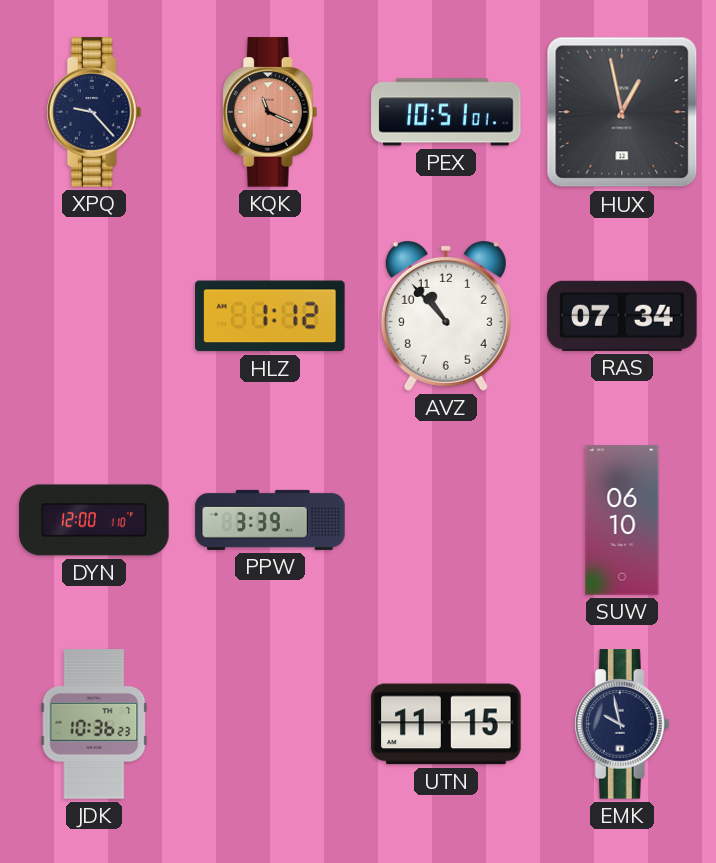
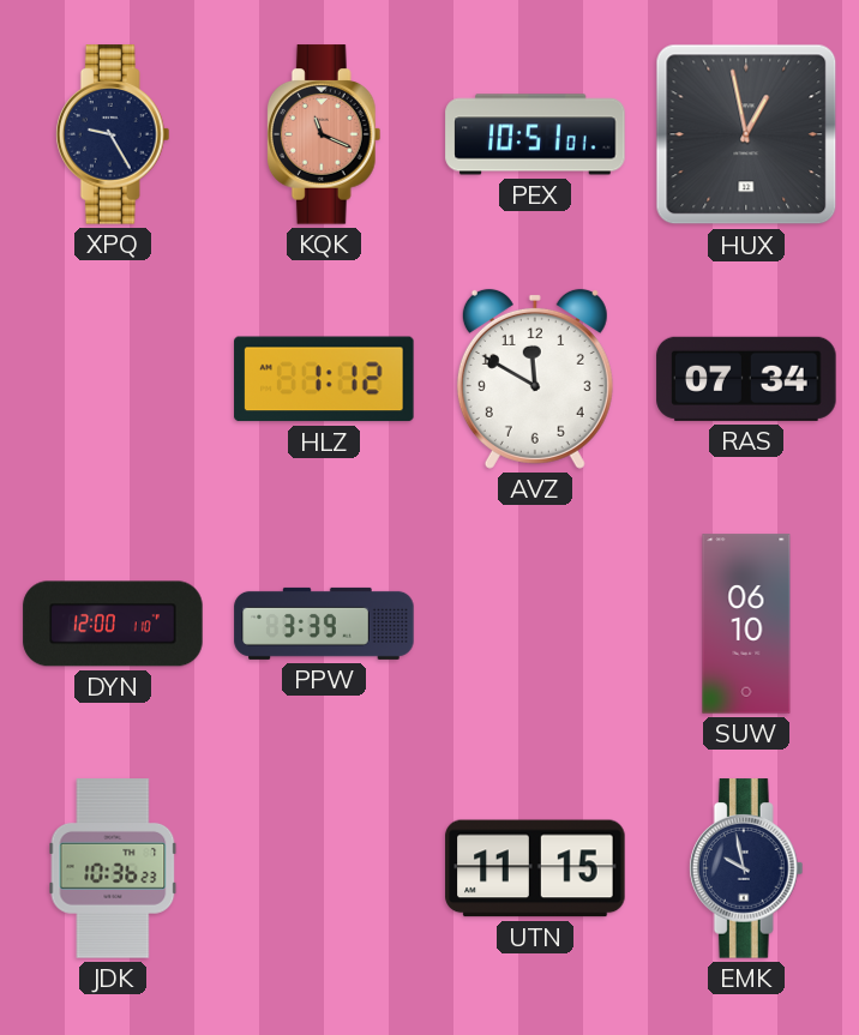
XPQ: 9:23 -> 9:25
AVZ: 10:53 -> 11:50
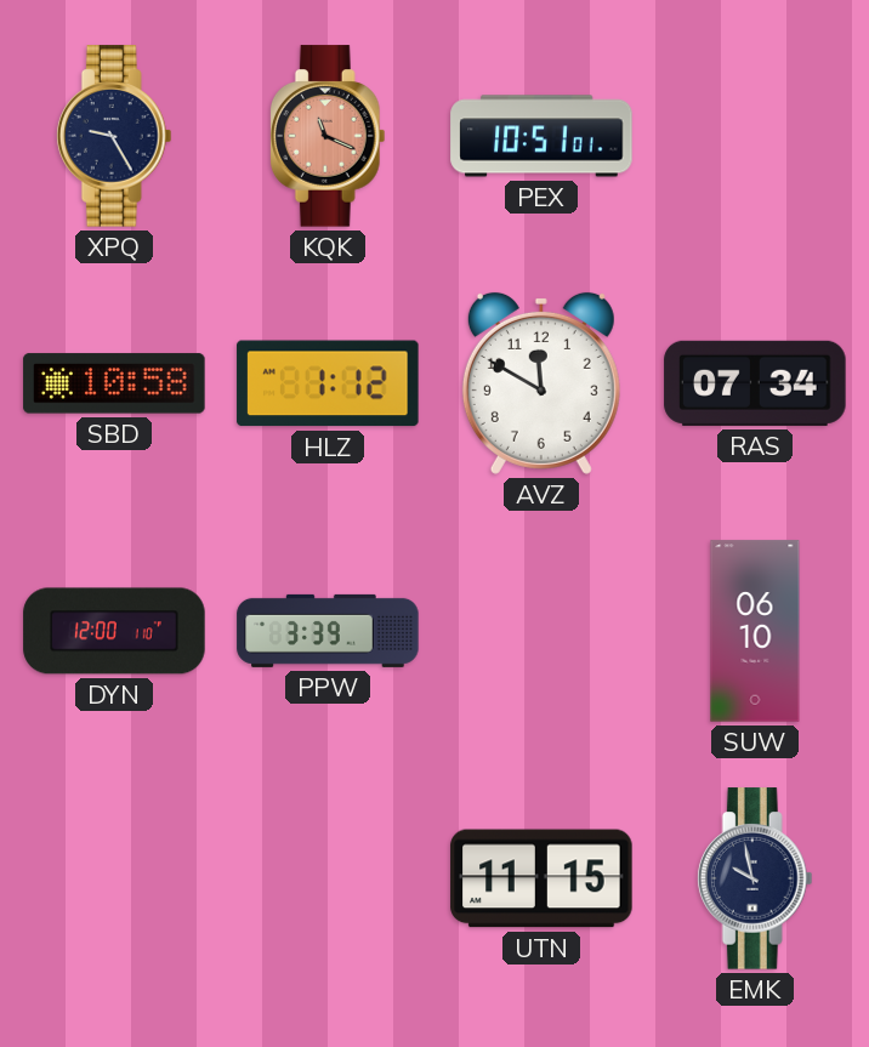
HUX: 12:58 -> none
SBD: none -> 10:58
JDK: 10:36 -> none
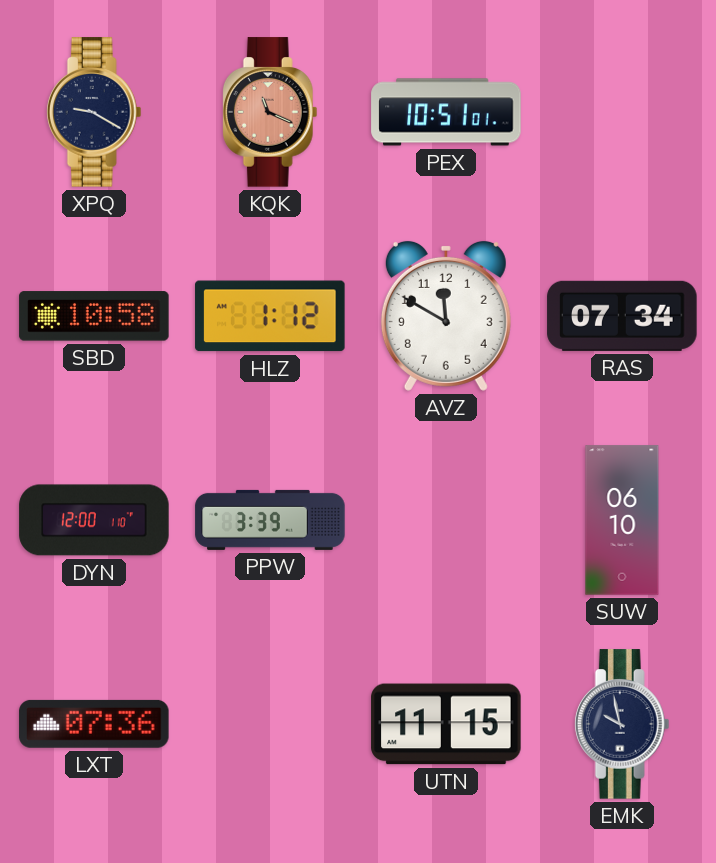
XPQ: 9:25 -> 9:20
LXT: none -> 07:36
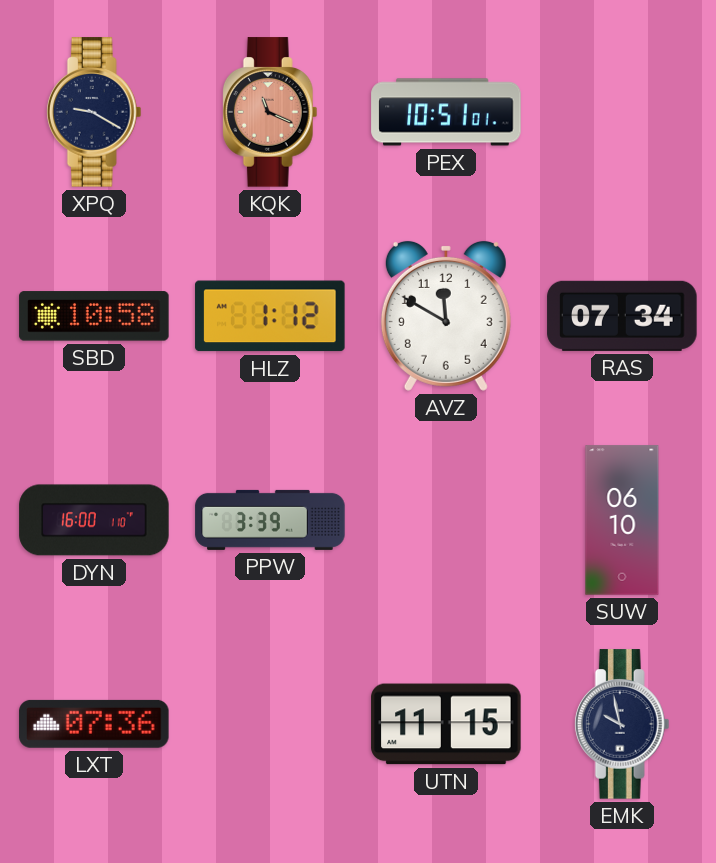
DYN: 12:00 -> 16:00
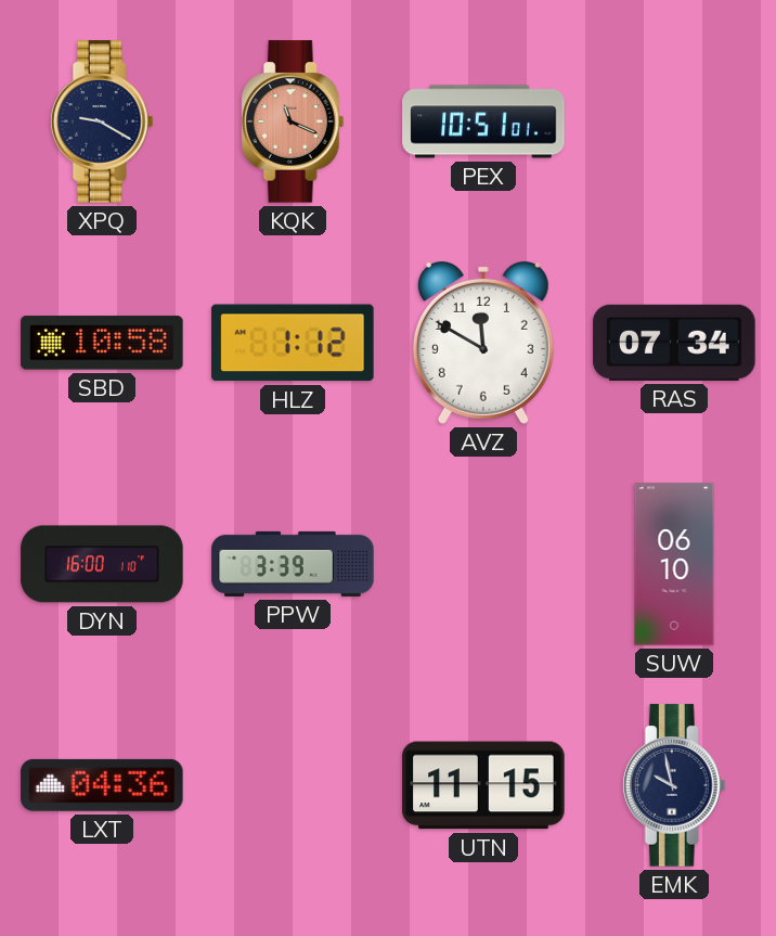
LXT: 07:36 -> 04:36
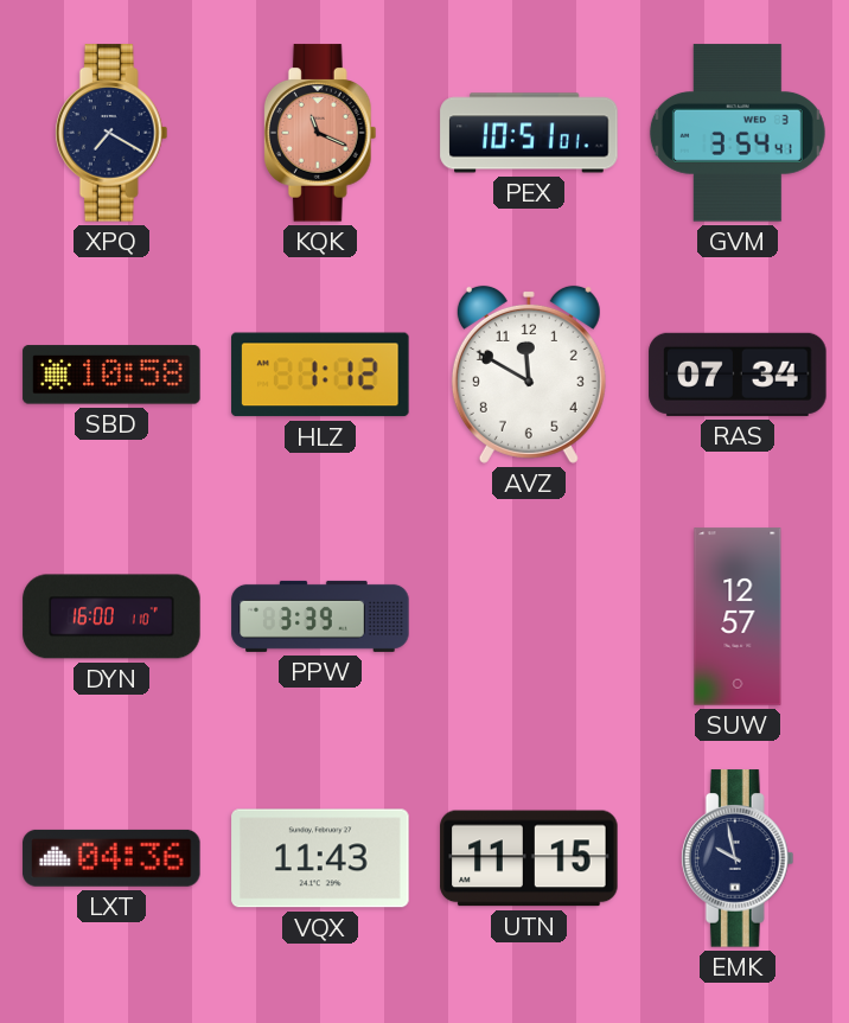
XPQ: 9:20 -> 7:20
GVM: none -> 3:54
SUW: 06:10 -> 12:57
VQX: none -> 11:43
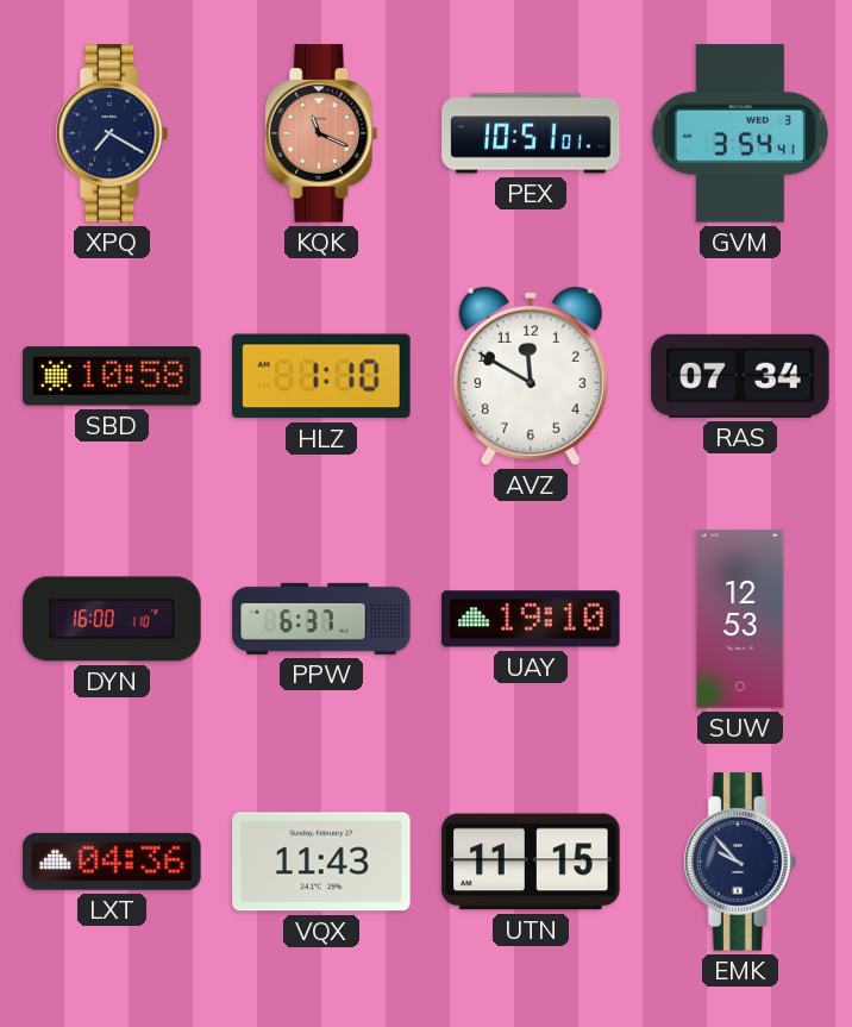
HLZ: 1:12 -> 1:10
PPW: 3:39 -> 6:37
UAY: none -> 19:10
SUW: 12:57 -> 12:53
EMK: 9:58 -> 9:53
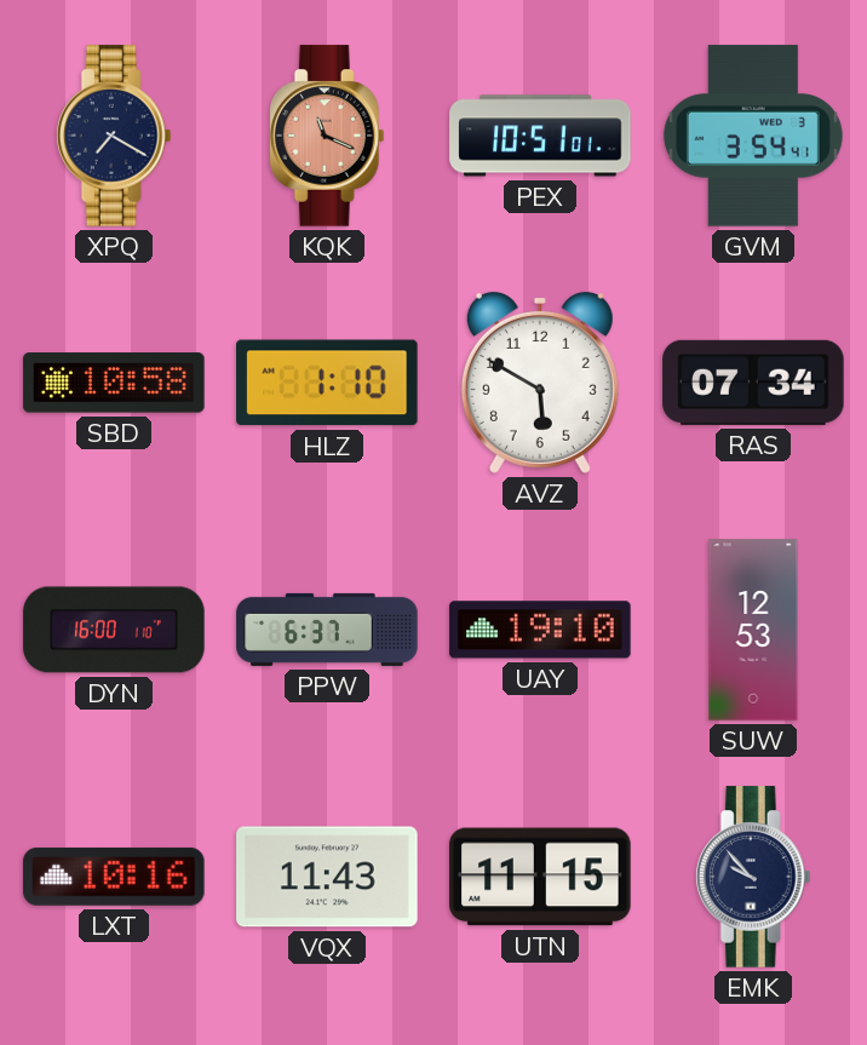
AVZ: 11:50 -> 5:50
LXT: 04:36 -> 10:16
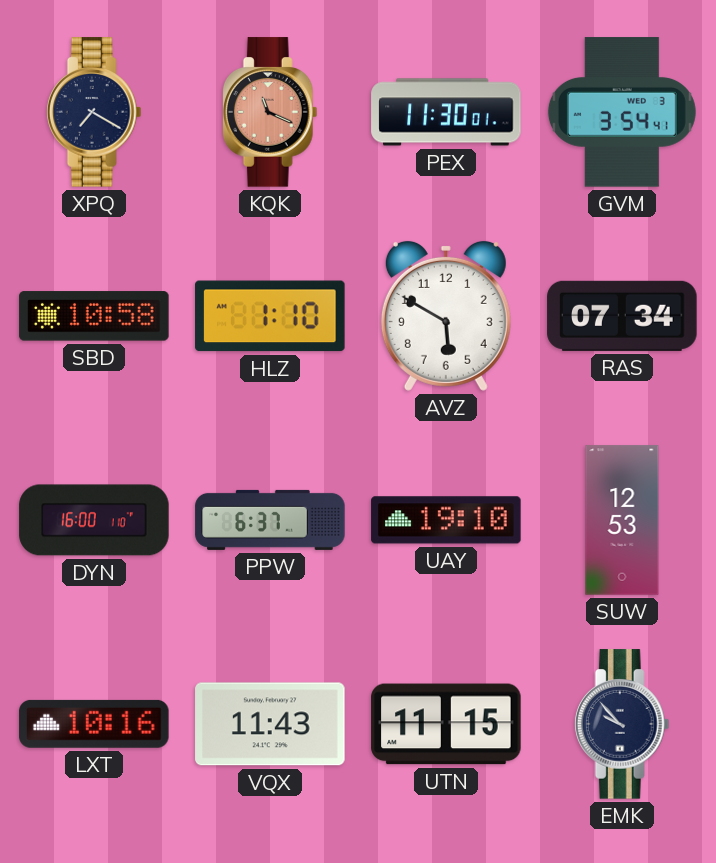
PEX: 10:51 -> 11:30
